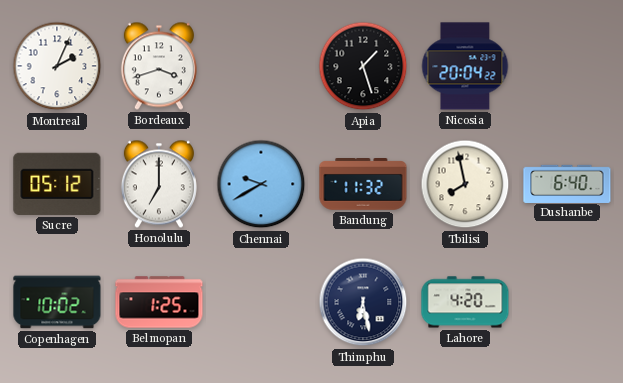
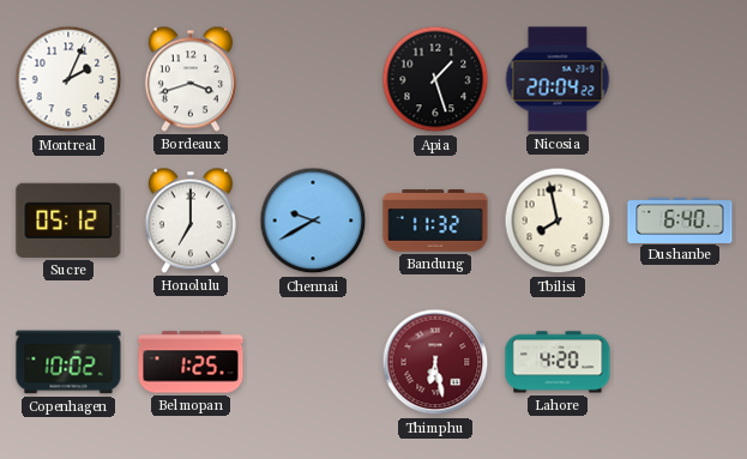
Thimphu dial: navy -> burgundy
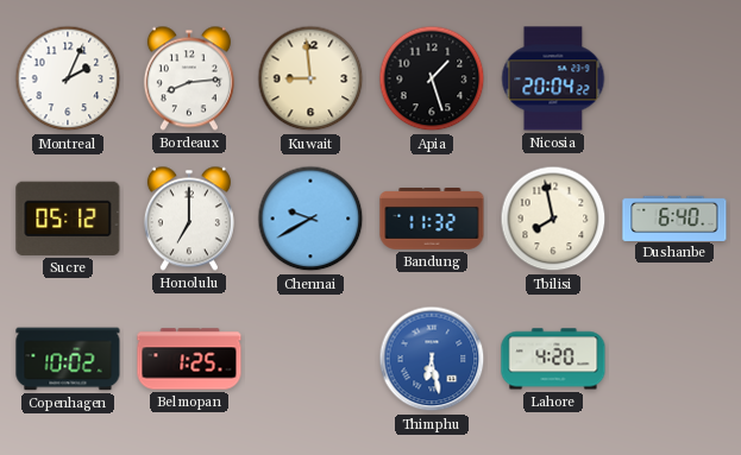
Bordeaux: 3:42 -> 8:14
Kuwait: none -> 8:59
Thimphu dial: burgundy -> blue
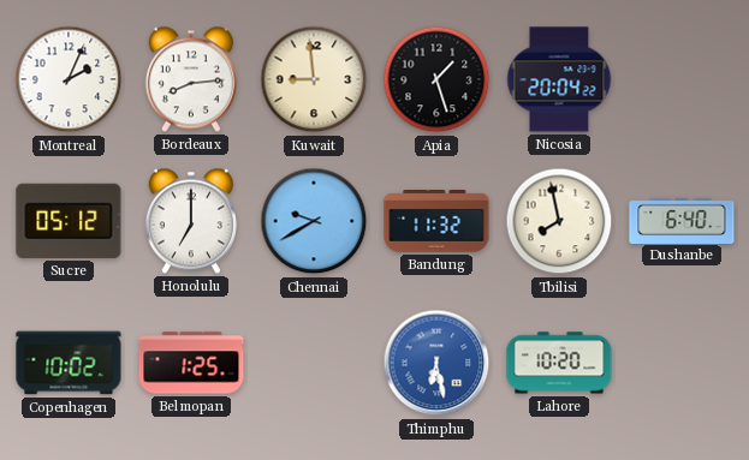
Lahore: 4:20 -> 10:20
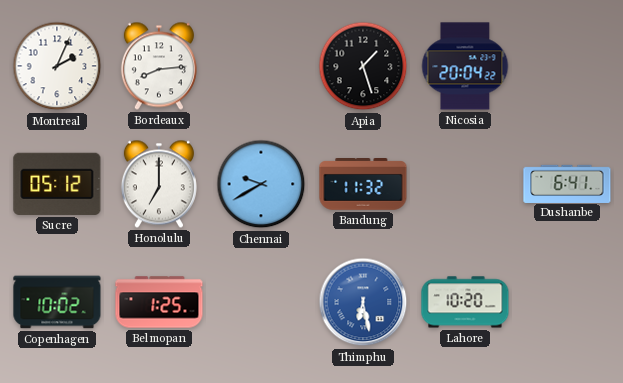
Kuwait: 8:59 -> none
Tbilisi: 7:58 -> none
Dushanbe: 6:40 -> 6:41
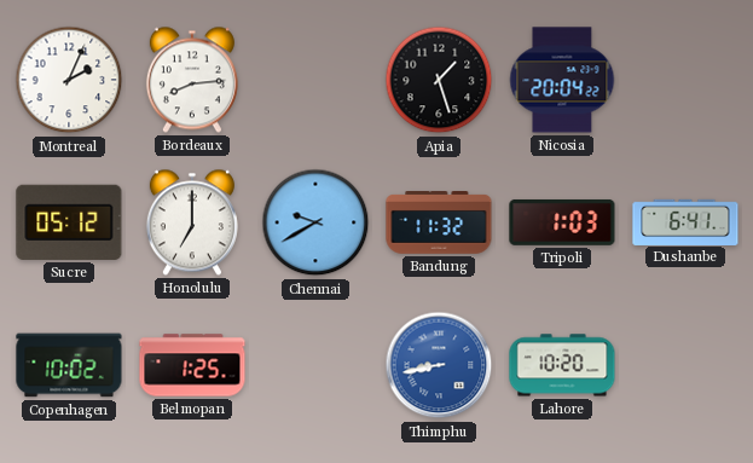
Tripoli: none -> 1:03
Thimphu: 6:28 -> 8:43
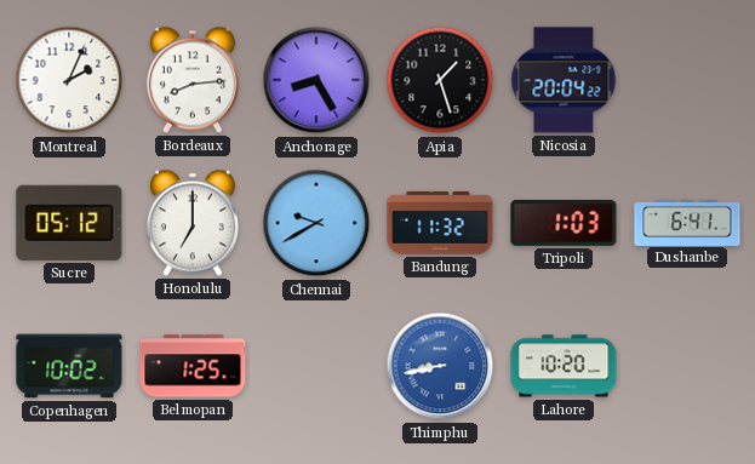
Anchorage: none -> 8:25
